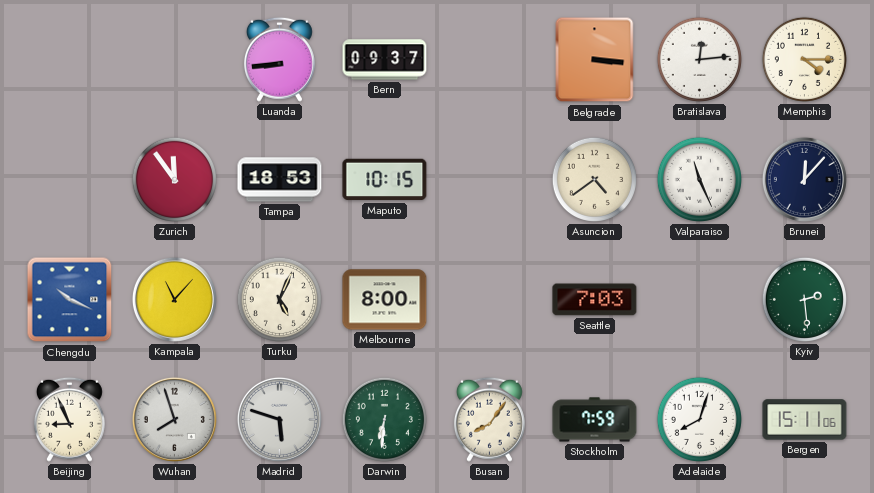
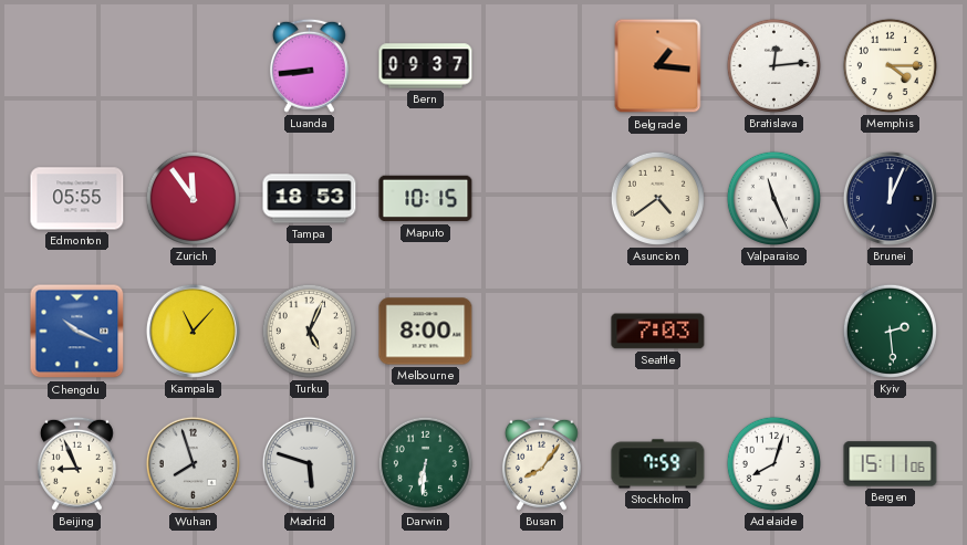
Belgrade: 3:16 -> 1:16
Edmonton: none -> 05:55
Brunei: 12:07 -> 12:04
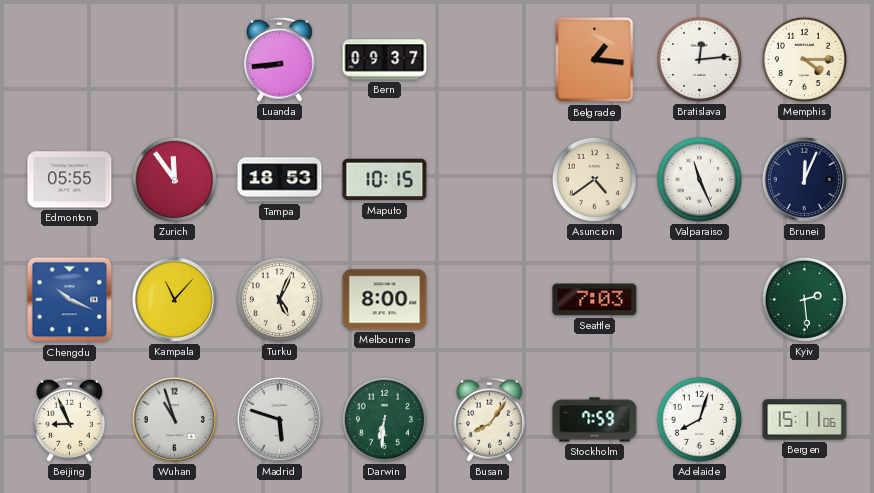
Wuhan: 7:57 -> 10:57
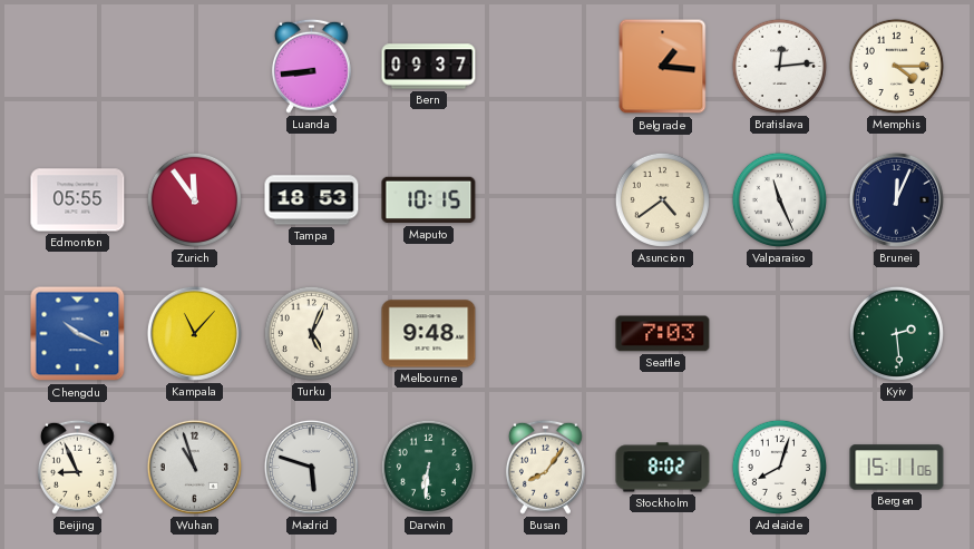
Melbourne: 8:00 -> 9:48
Stockholm: 7:59 -> 8:02
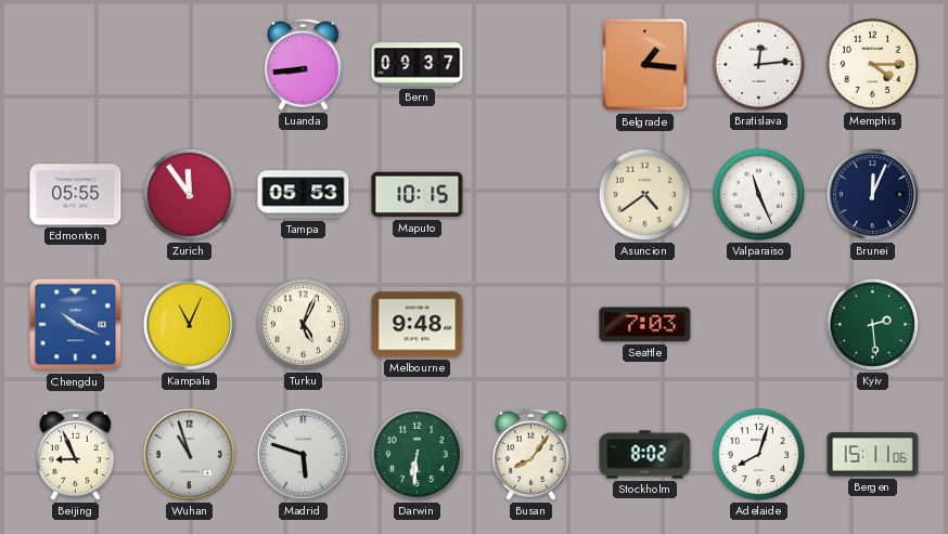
Tampa: 18:53 -> 05:53
Kampala: 11:07 -> 11:04
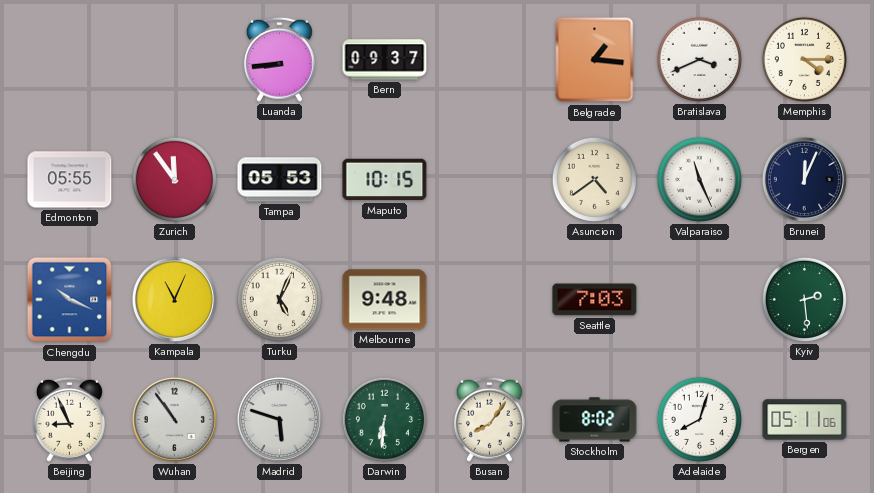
Bratislava: 12:14 -> 3:41
Wuhan: 10:57 -> 10:54
Bergen: 15:11 -> 05:11
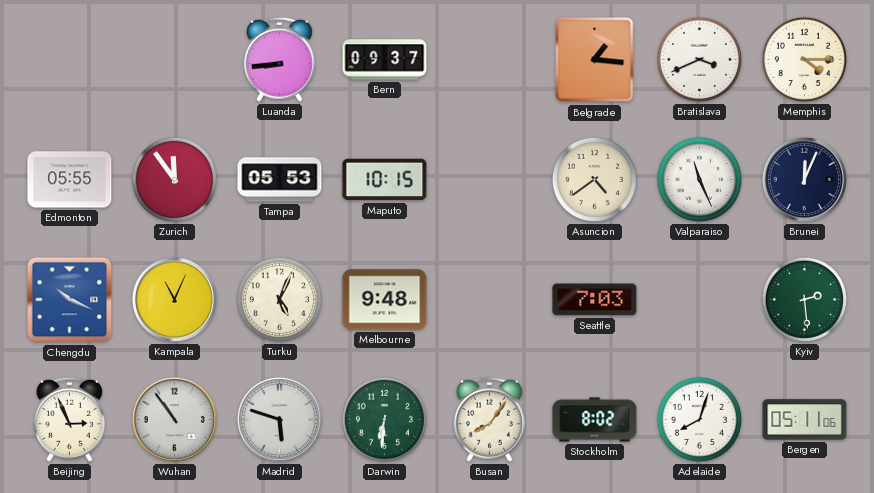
Beijing: 8:56 -> 2:56
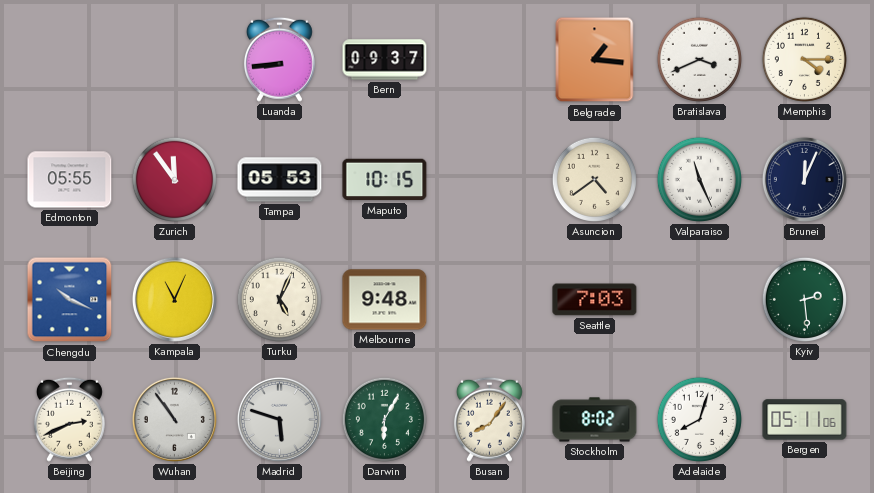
Beijing: 2:56 -> 2:41
Darwin: 6:31 -> 6:05
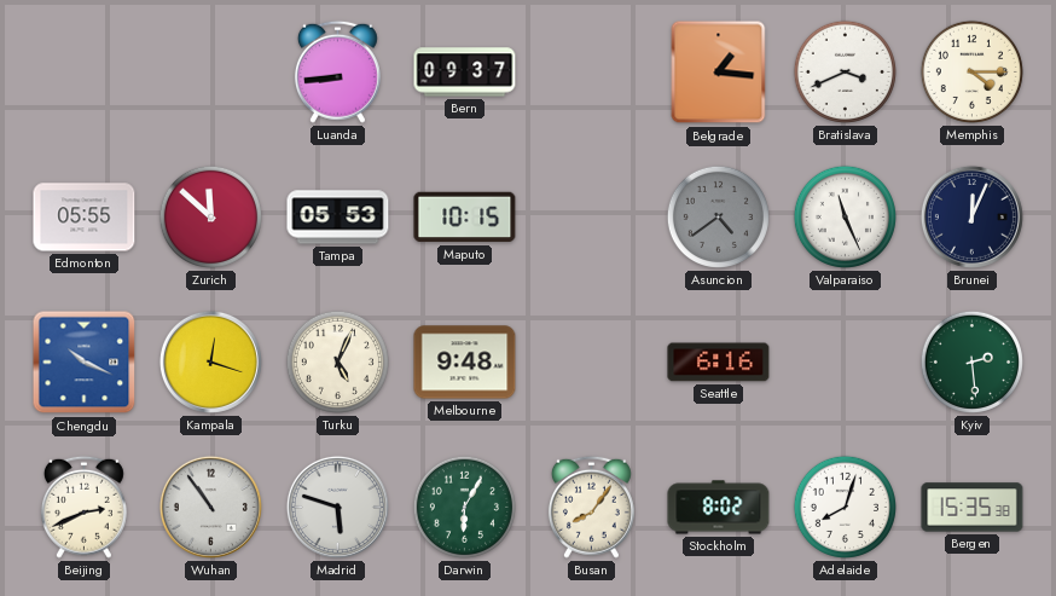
Zurich: 11:54 -> 11:52
Asuncion dial: cream -> grey
Kampala: 11:04 -> 12:18
Seattle: 7:03 -> 6:16
Bergen: 05:11 -> 15:35
